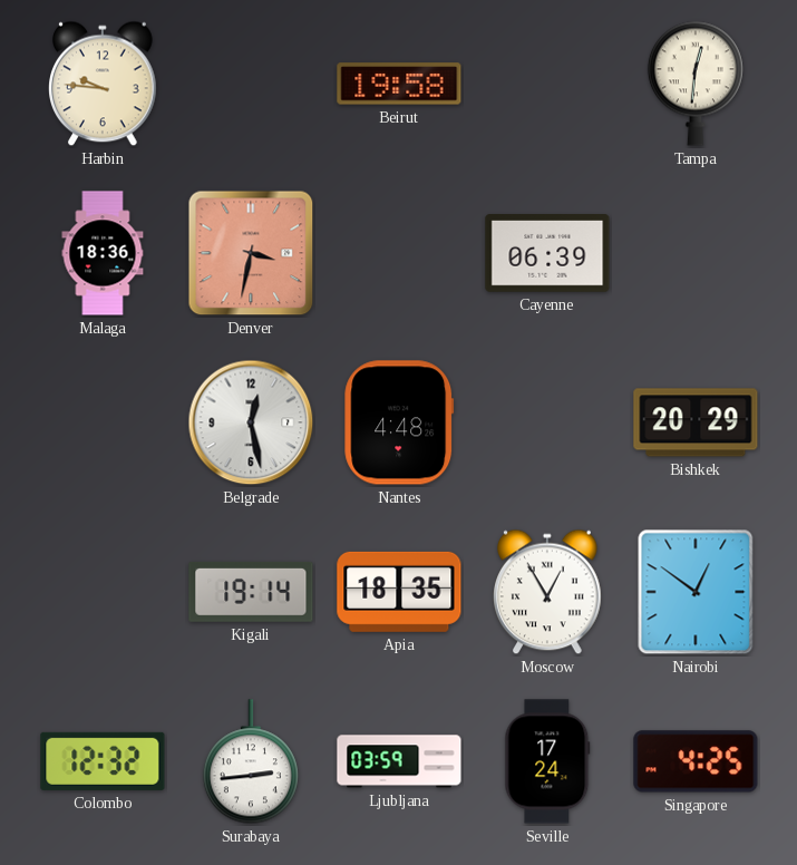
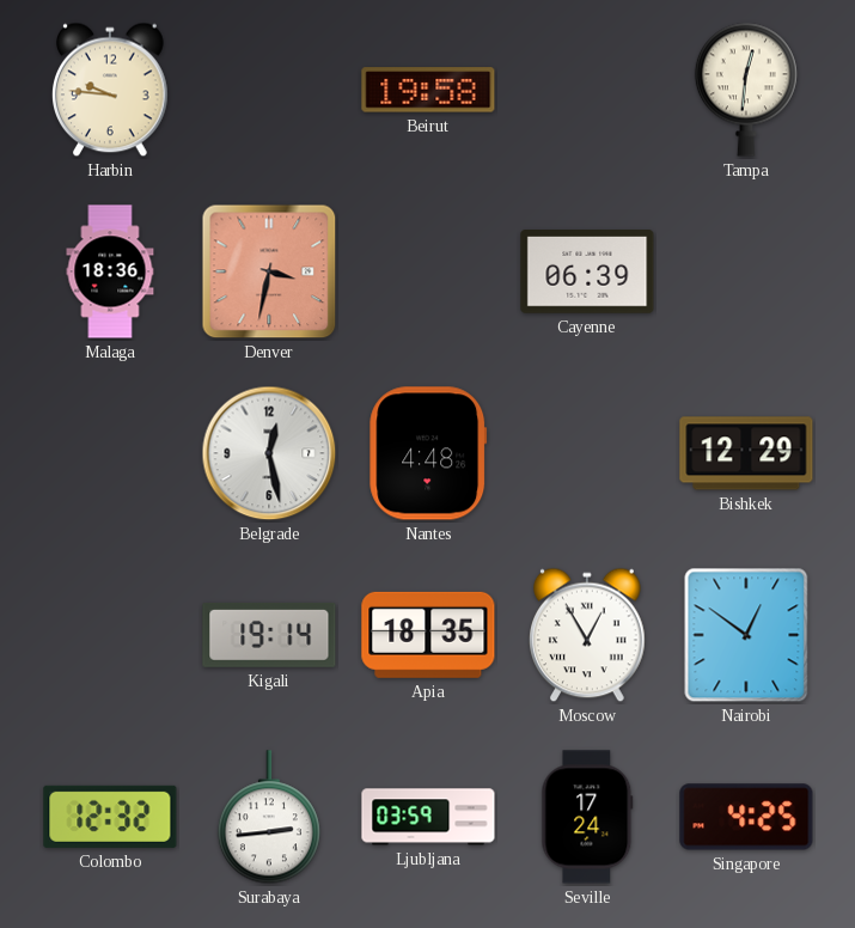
Bishkek: 20:29 -> 12:29
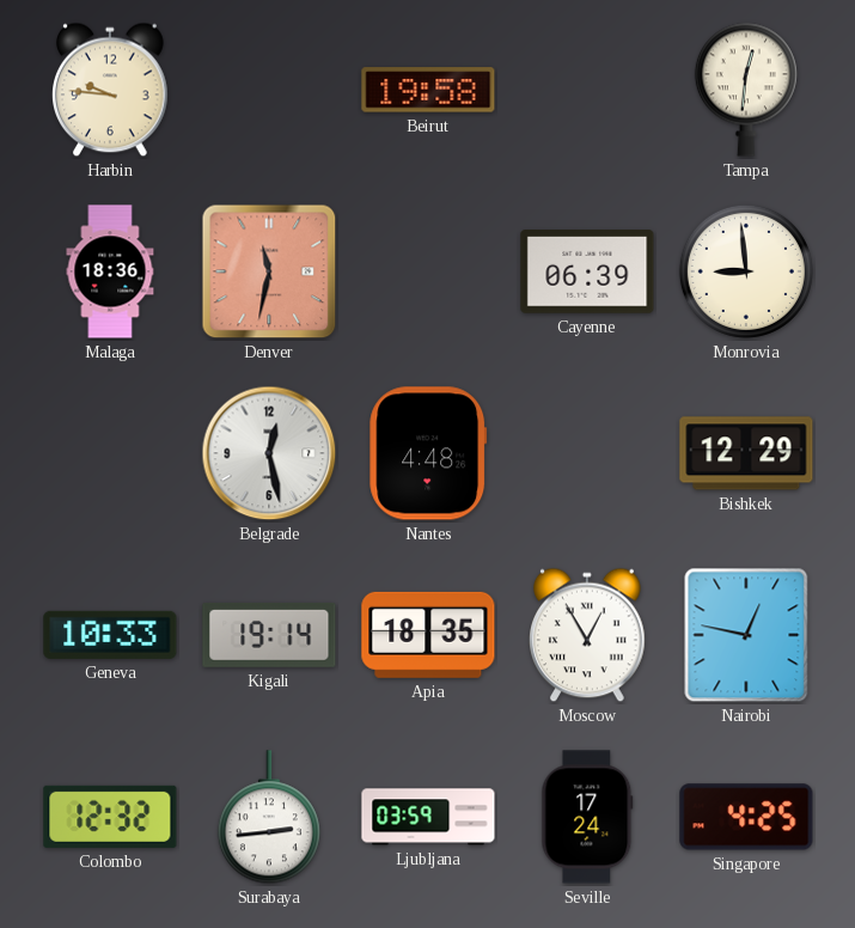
Denver: 3:32 -> 11:32
Monrovia: none -> 8:59
Geneva: none -> 10:33
Nairobi: 12:51 -> 12:47
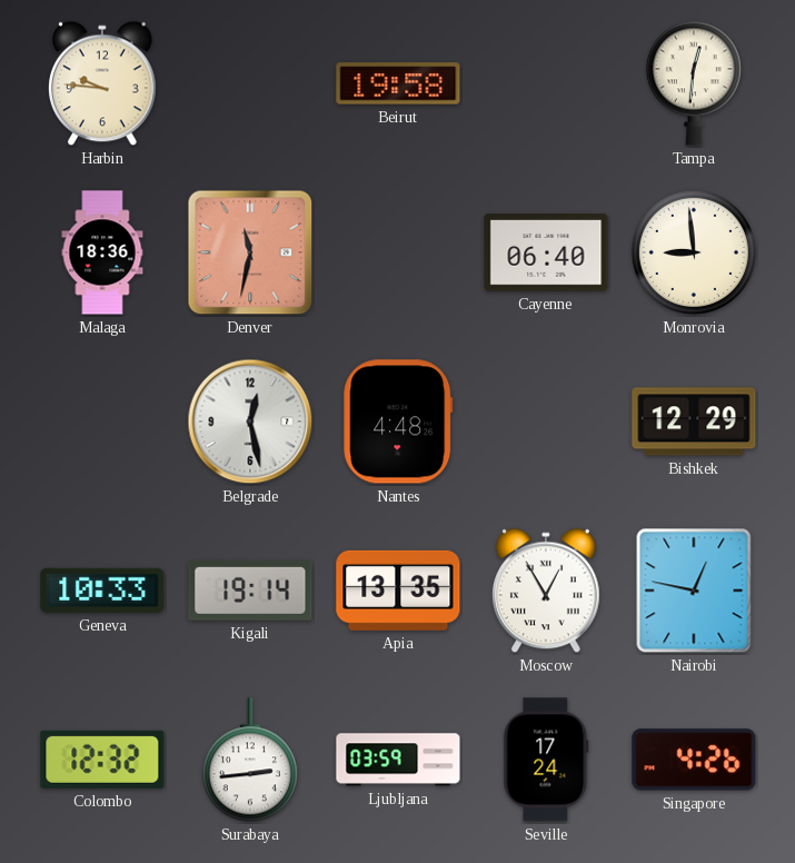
Cayenne: 06:39 -> 06:40
Apia: 18:35 -> 13:35
Singapore: 4:25 -> 4:26
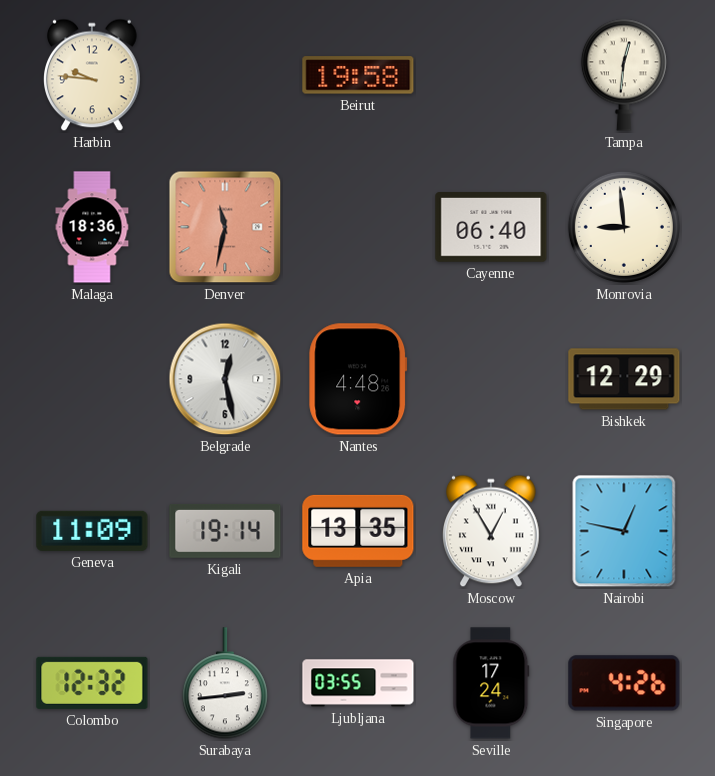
Geneva: 10:33 -> 11:09
Ljubljana: 03:59 -> 03:55
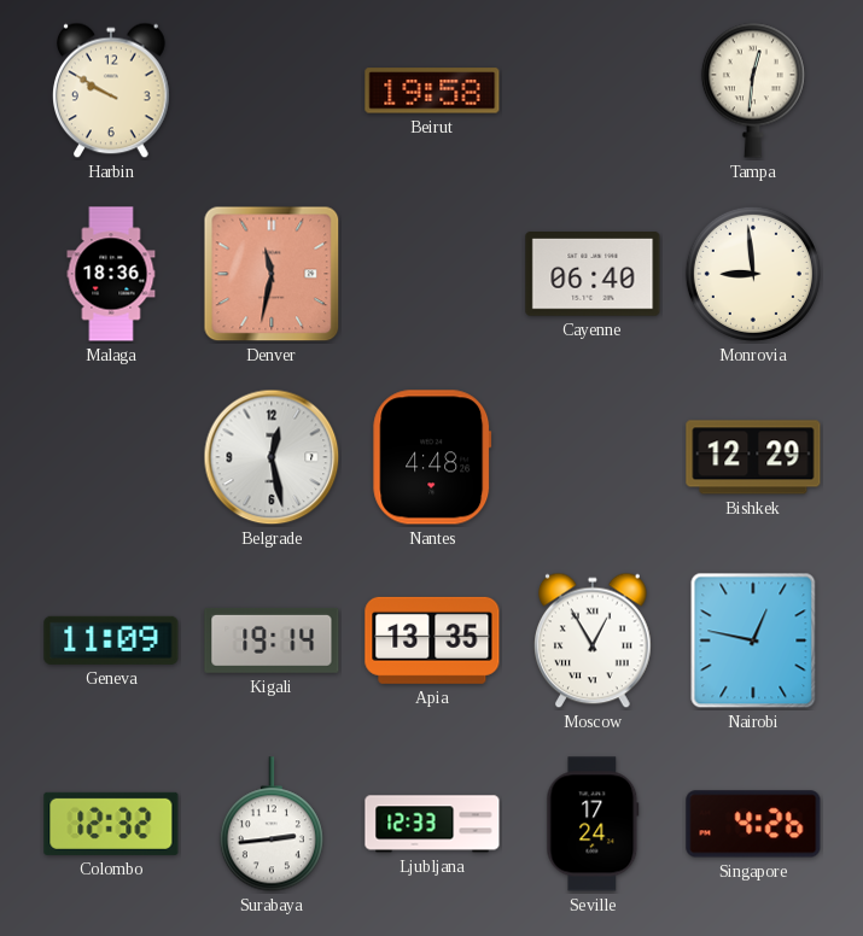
Harbin: 9:46 -> 9:50
Ljubljana: 03:55 -> 12:33
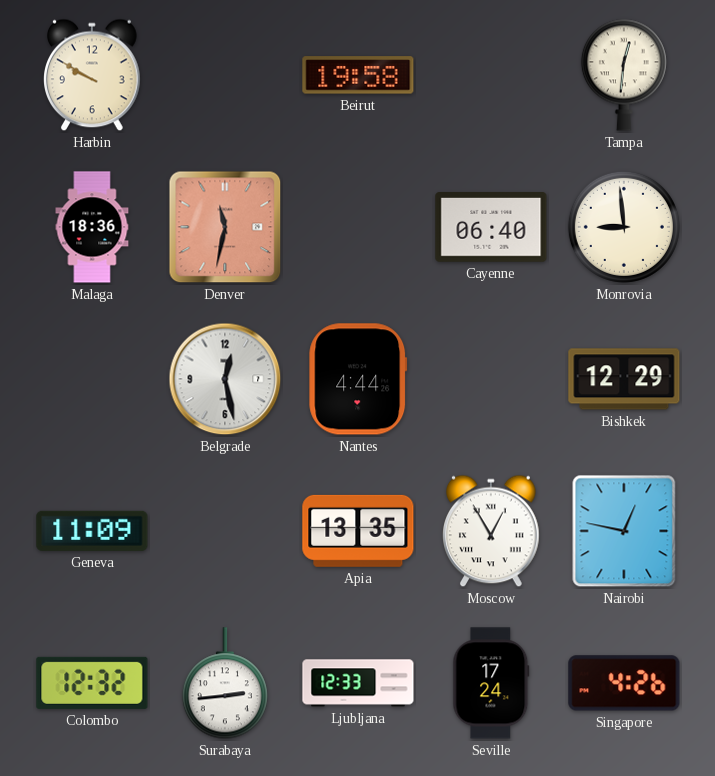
Nantes: 4:48 -> 4:44
Kigali: 19:14 -> none
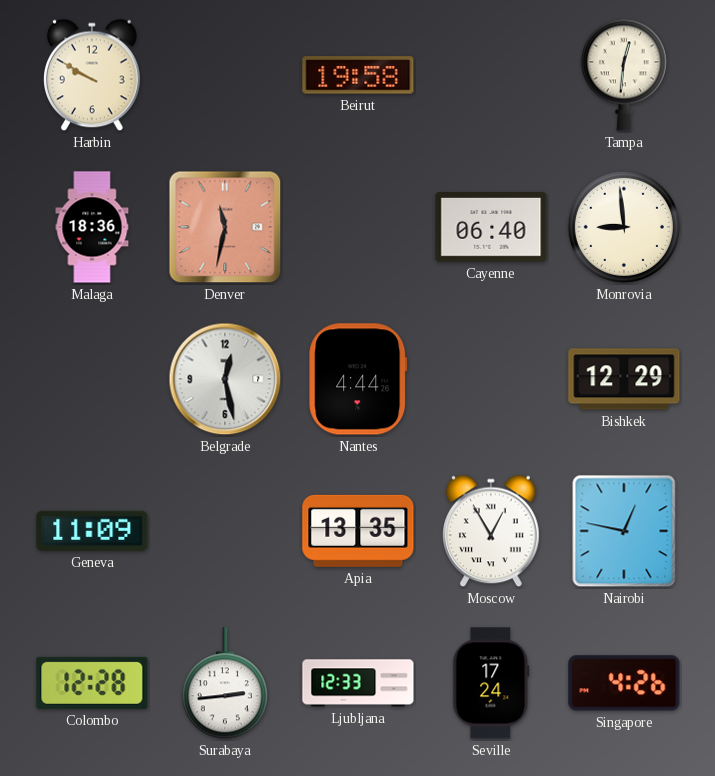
Colombo: 12:32 -> 12:28
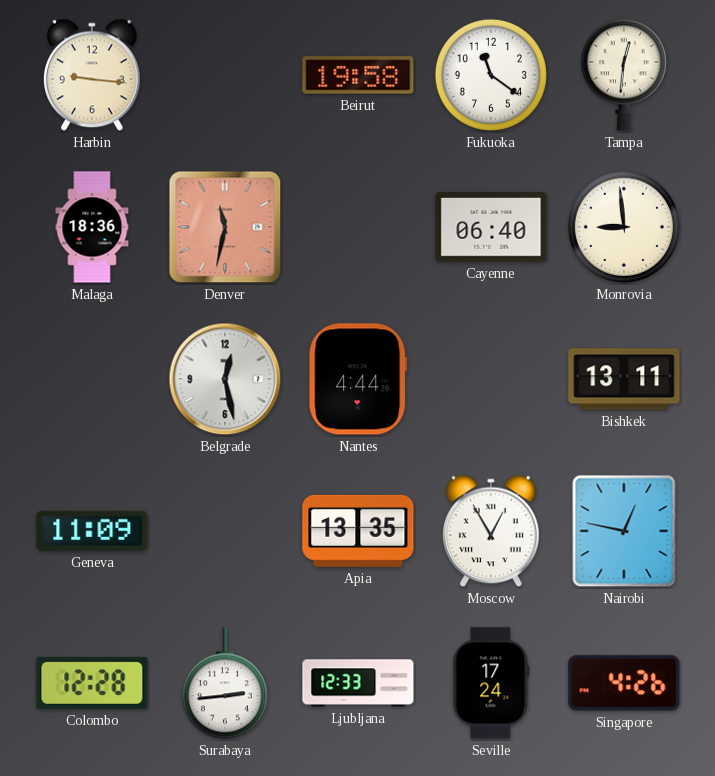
Harbin: 9:50 -> 9:16
Fukuoka: none -> 11:21
Bishkek: 12:29 -> 13:11
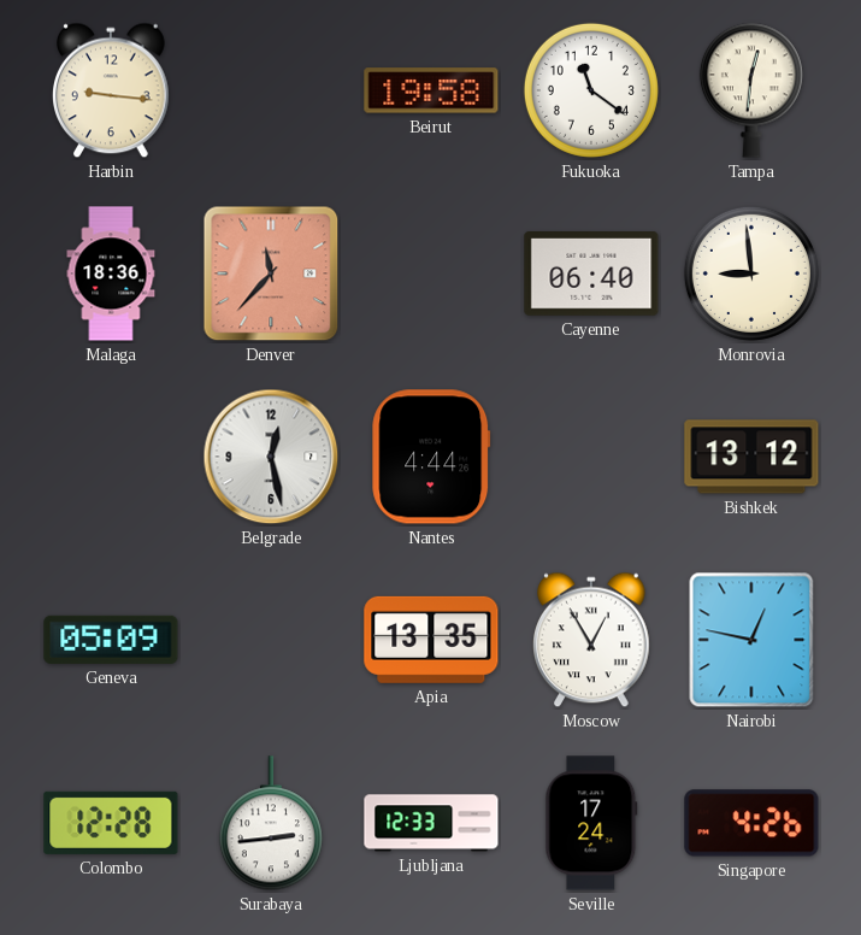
Denver: 11:32 -> 11:37
Bishkek: 13:11 -> 13:12
Geneva: 11:09 -> 05:09
